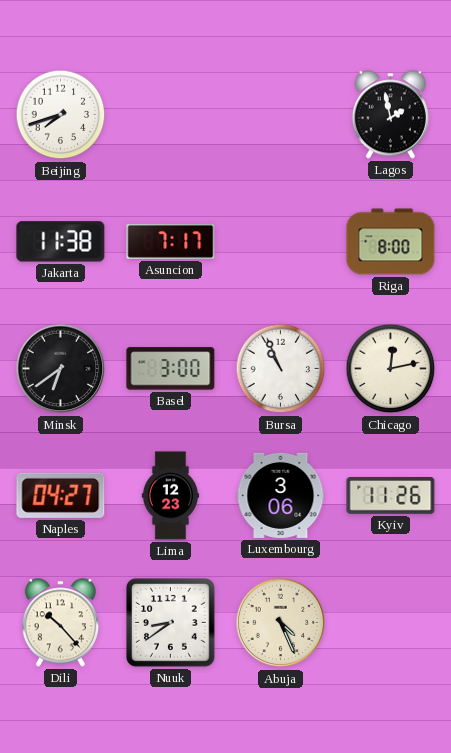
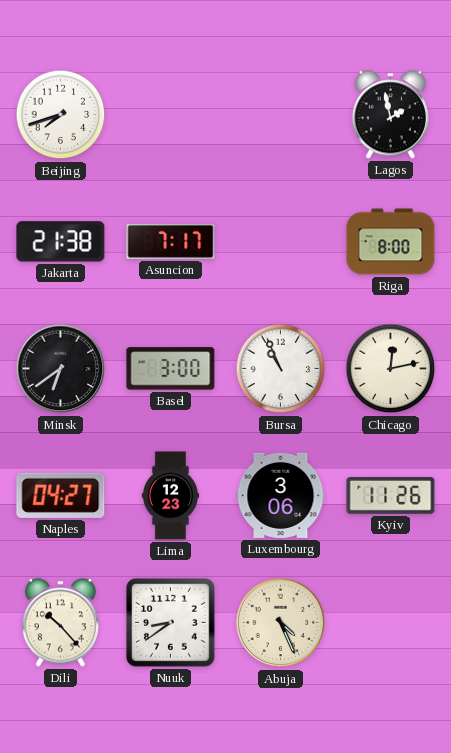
Jakarta: 11:38 -> 21:38
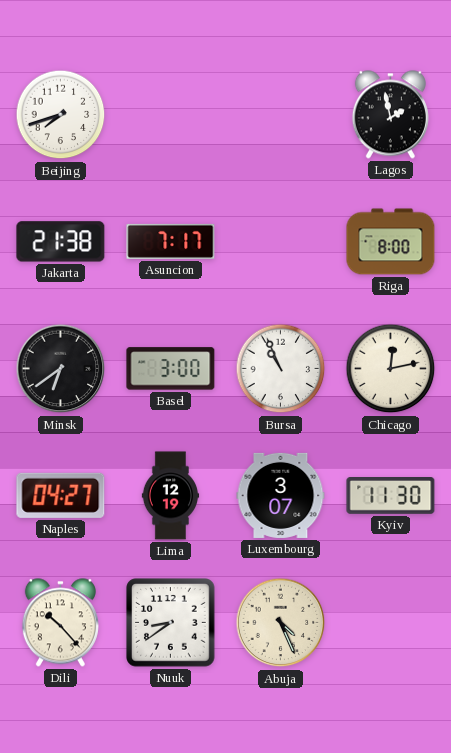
Lima: 12:23 -> 12:19
Luxembourg: 3:06 -> 3:07
Kyiv: 11:26 -> 11:30
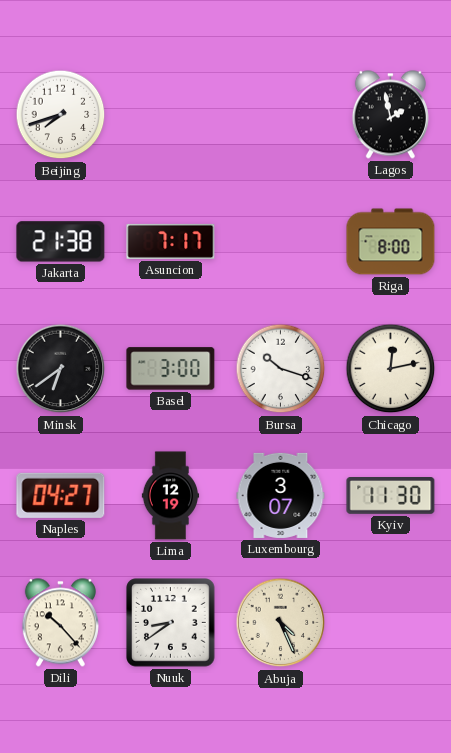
Bursa: 10:56 -> 10:18
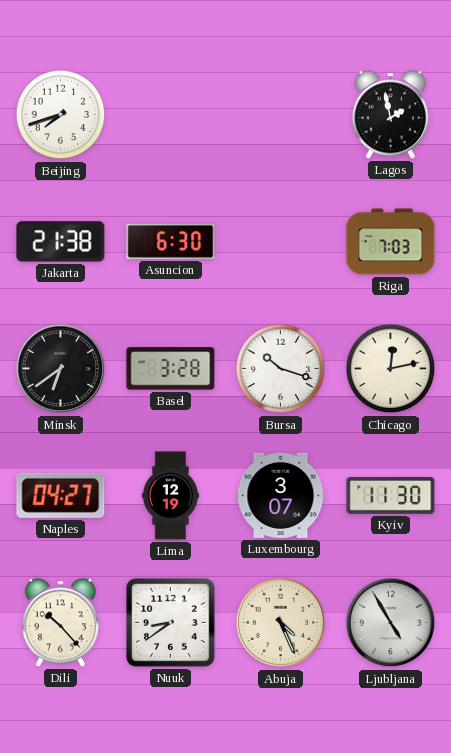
Asuncion: 7:17 -> 6:30
Riga: 8:00 -> 7:03
Basel: 3:00 -> 3:28
Ljubljana: none -> 4:55
